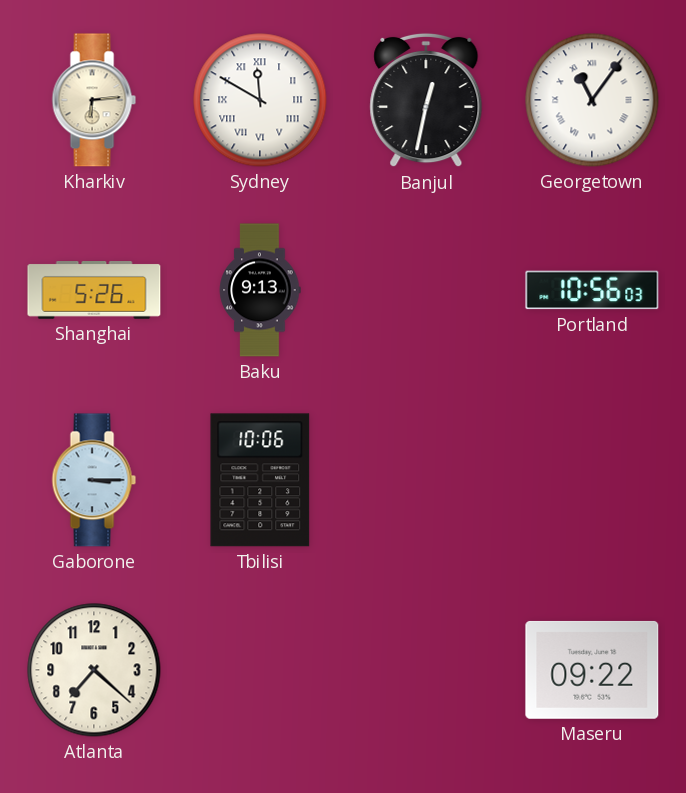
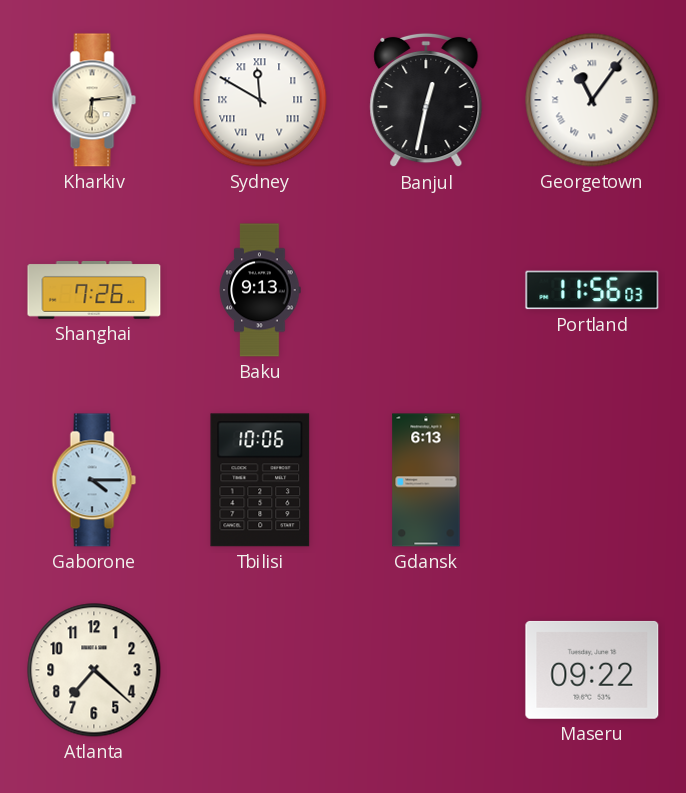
Shanghai: 5:26 -> 7:26
Portland: 10:56 -> 11:56
Gaborone: 3:15 -> 4:15
Gdansk: none -> 6:13
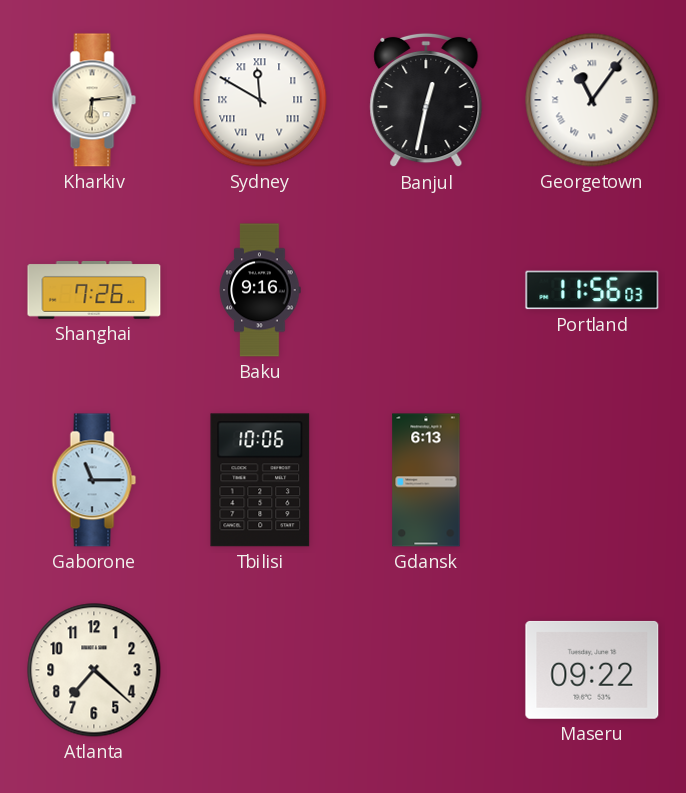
Baku: 9:13 -> 9:16
Gaborone: 4:15 -> 11:15
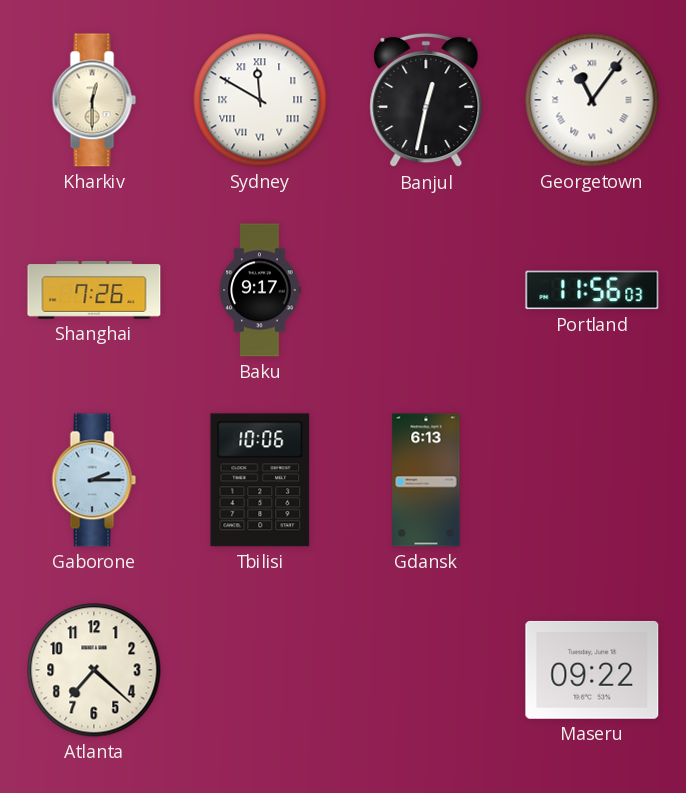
Kharkiv: 6:14 -> 12:30
Baku: 9:16 -> 9:17
Gaborone: 11:15 -> 2:15
